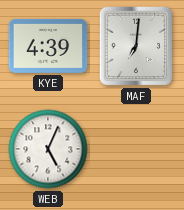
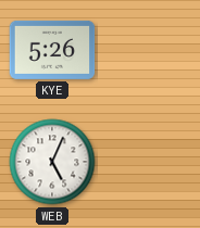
KYE: 4:39 -> 5:26
MAF: 7:01 -> none
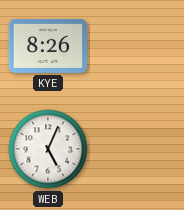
KYE: 5:26 -> 8:26
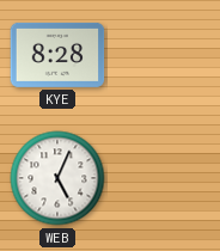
KYE: 8:26 -> 8:28
